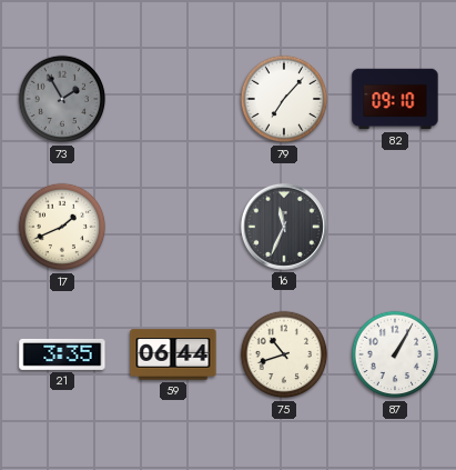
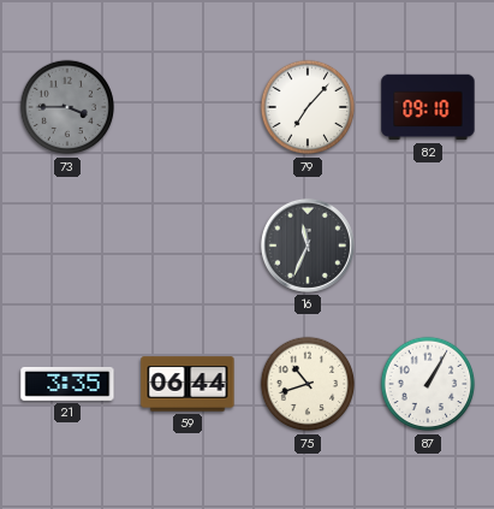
73: 1:55 -> 3:45
17: 1:41 -> none
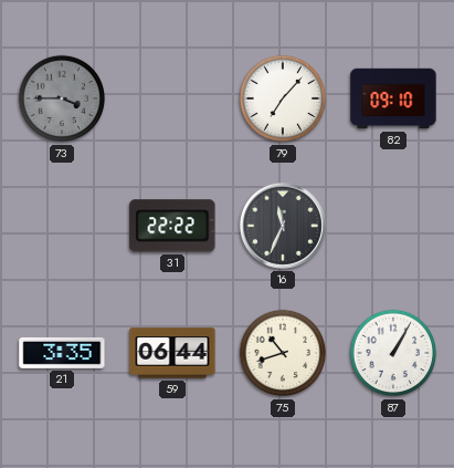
31: none -> 22:22
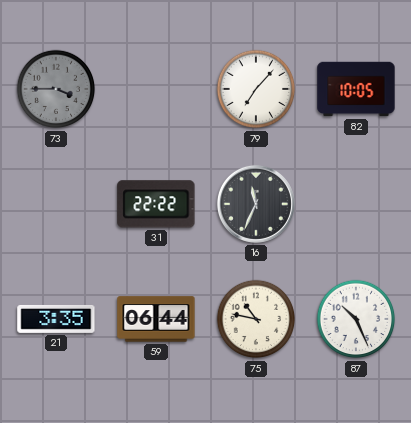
82: 09:10 -> 10:05
75: 10:42 -> 10:47
87: 1:05 -> 10:26
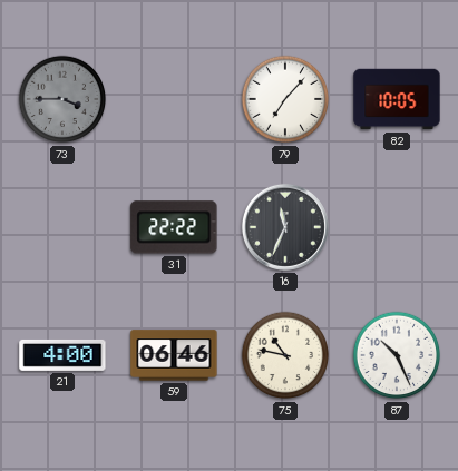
21: 3:35 -> 4:00
59: 06:44 -> 06:46
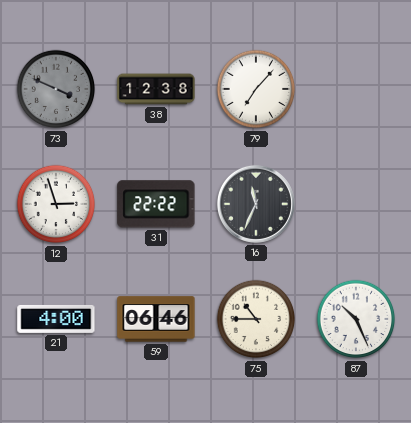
73: 3:45 -> 3:49
38: none -> 12:38
82: 10:05 -> none
12: none -> 2:57
75: 10:47 -> 10:45
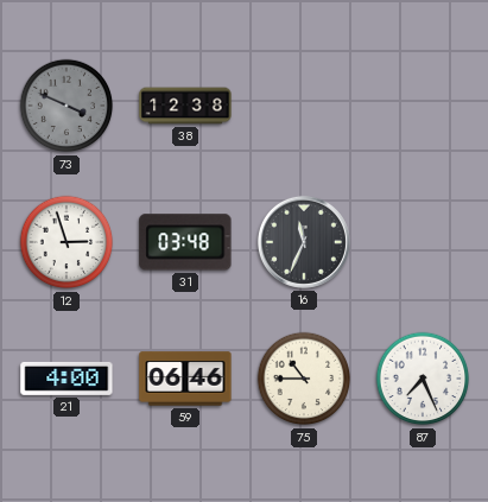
79: 7:07 -> none
31: 22:22 -> 03:48
87: 10:26 -> 7:26
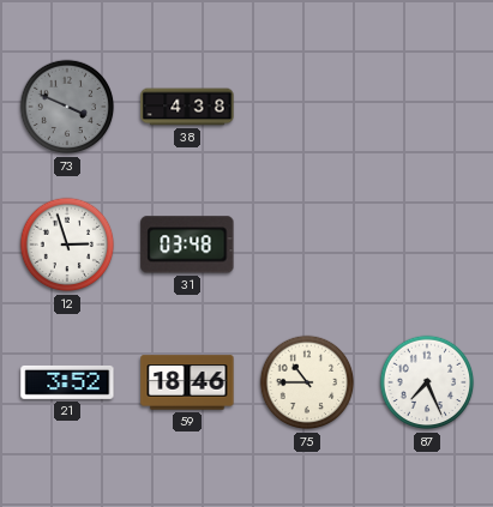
38: 12:38 -> 4:38
16: 11:34 -> none
21: 4:00 -> 3:52
59: 06:46 -> 18:46
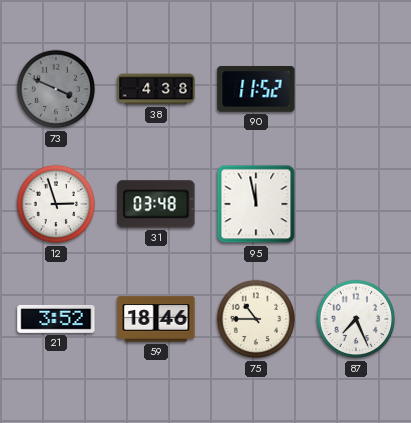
90: none -> 11:52
95: none -> 11:58
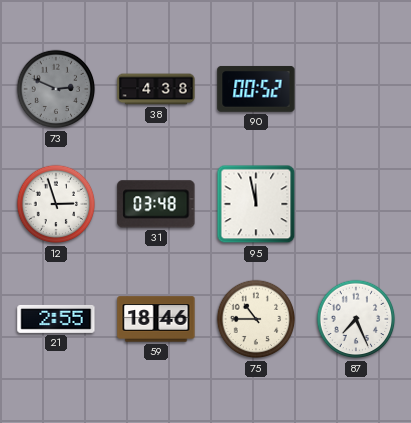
73: 3:49 -> 2:49
90: 11:52 -> 00:52
21: 3:52 -> 2:55
